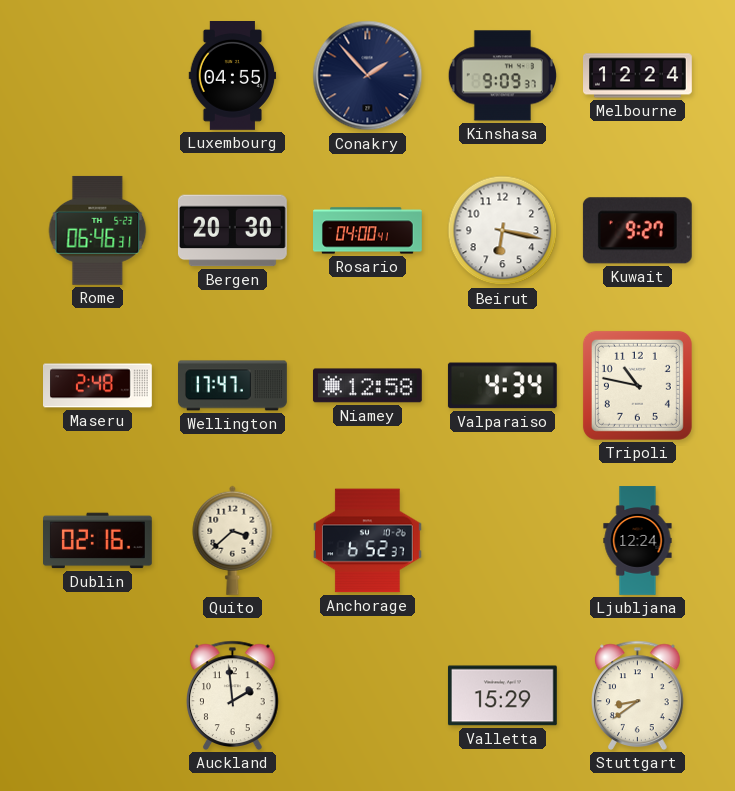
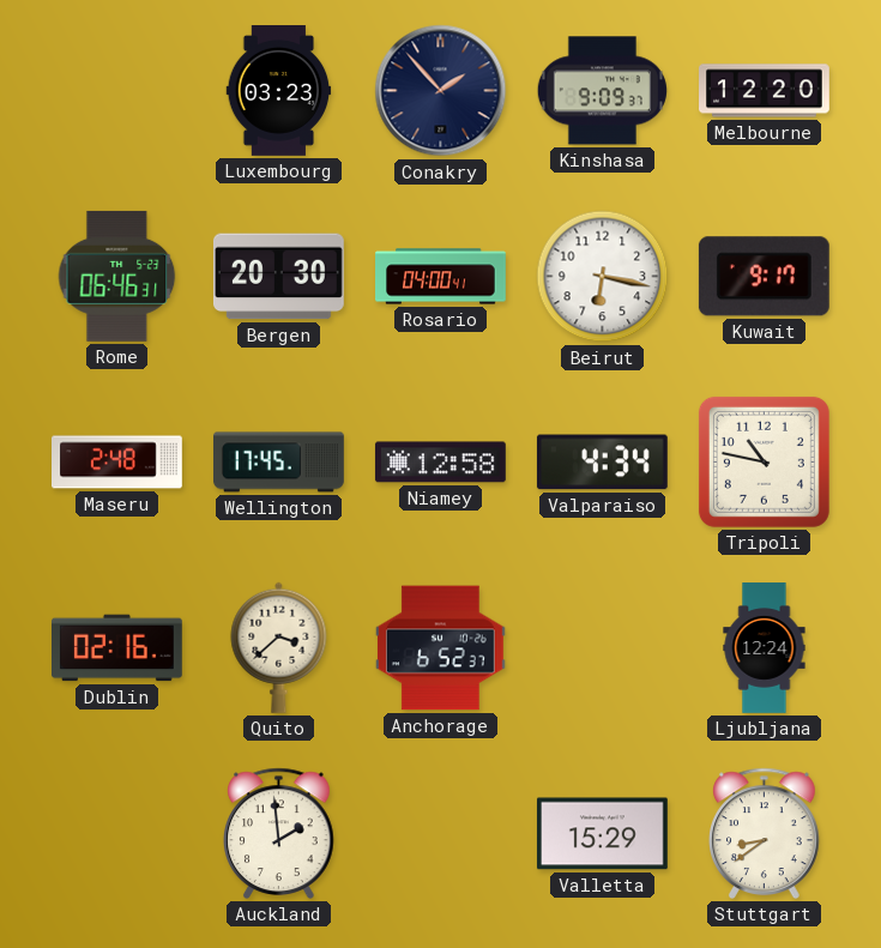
Luxembourg: 04:55 -> 03:23
Melbourne: 12:24 -> 12:20
Kuwait: 9:27 -> 9:17
Wellington: 17:47 -> 17:45
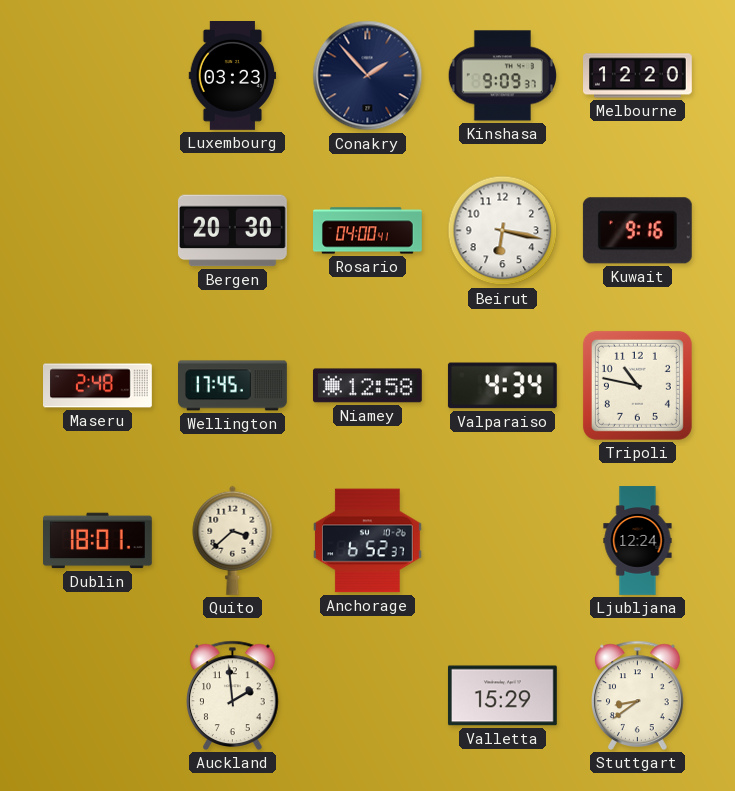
Rome: 06:46 -> none
Kuwait: 9:17 -> 9:16
Dublin: 02:16 -> 18:01
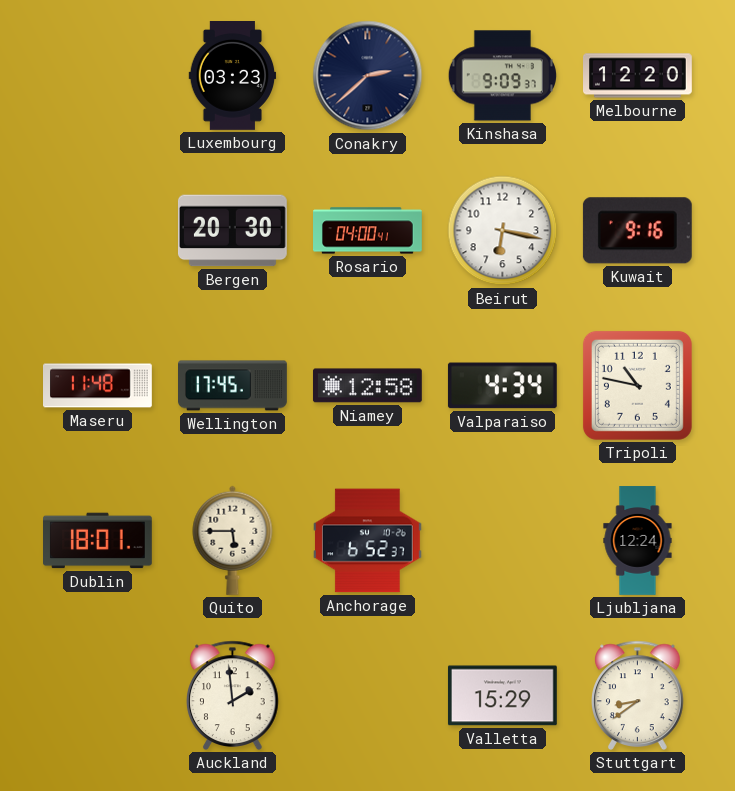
Conakry: 1:53 -> 2:38
Maseru: 2:48 -> 11:48
Quito: 3:38 -> 5:45
